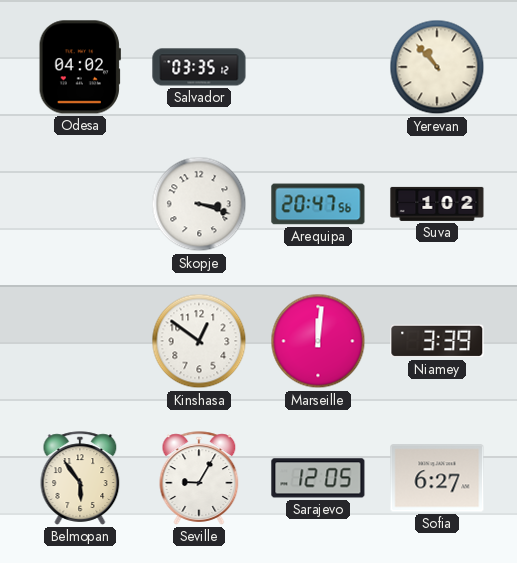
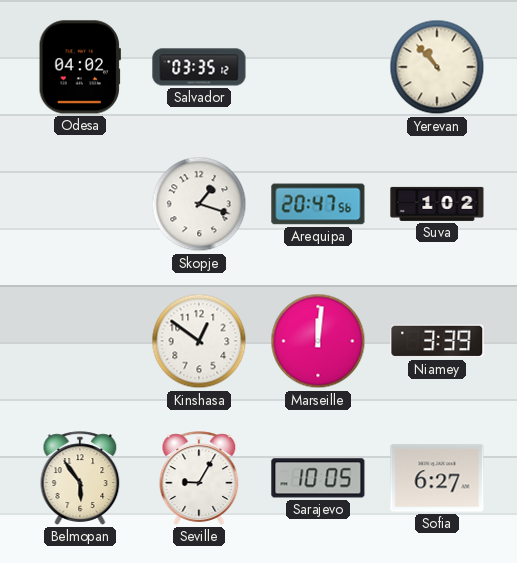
Skopje: 3:18 -> 1:18
Sarajevo: 12:05 -> 10:05
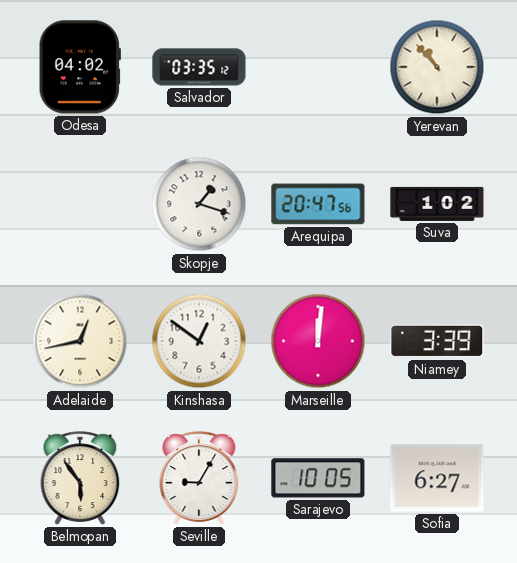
Adelaide: none -> 12:43
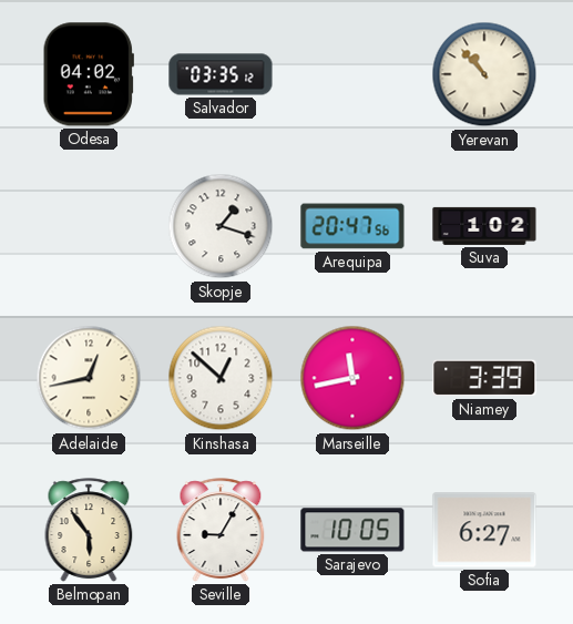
Kinshasa: 12:51 -> 12:52
Marseille: 12:01 -> 11:43
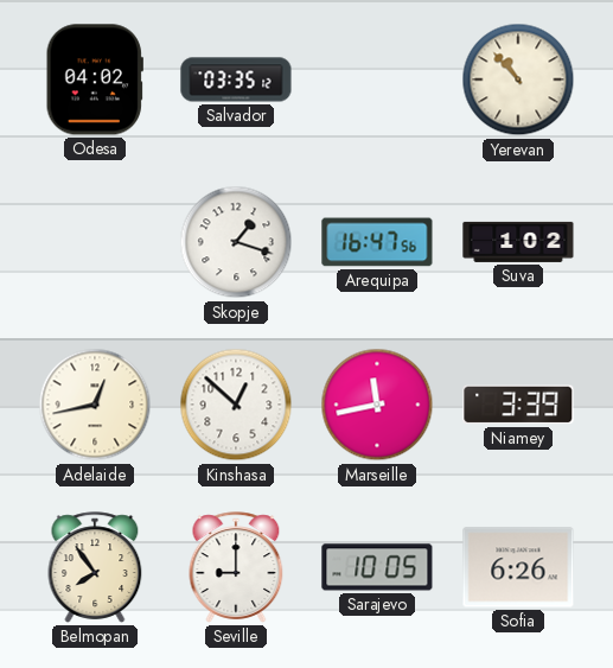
Arequipa: 20:47 -> 16:47
Belmopan: 5:54 -> 7:54
Seville: 9:05 -> 9:00
Sofia: 6:27 -> 6:26
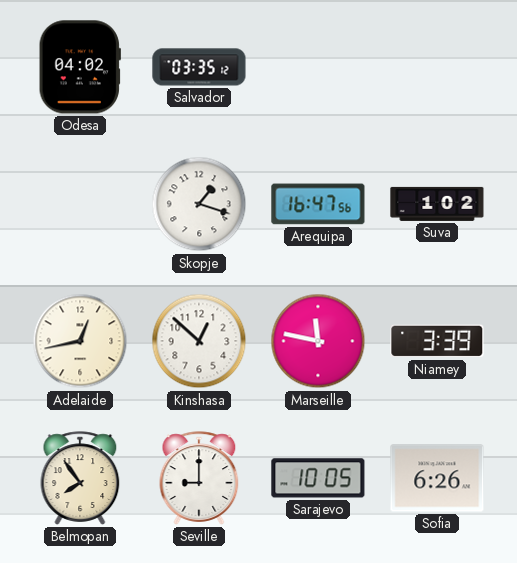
Yerevan: 10:53 -> none
Marseille: 11:43 -> 11:47
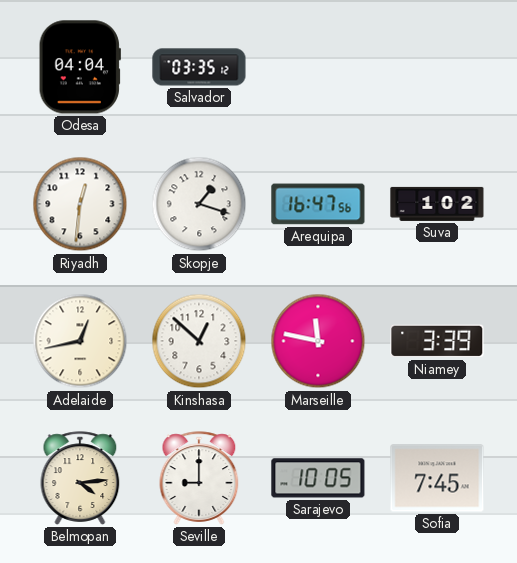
Odesa: 04:02 -> 04:04
Riyadh: none -> 12:31
Belmopan: 7:54 -> 4:14
Sofia: 6:26 -> 7:45
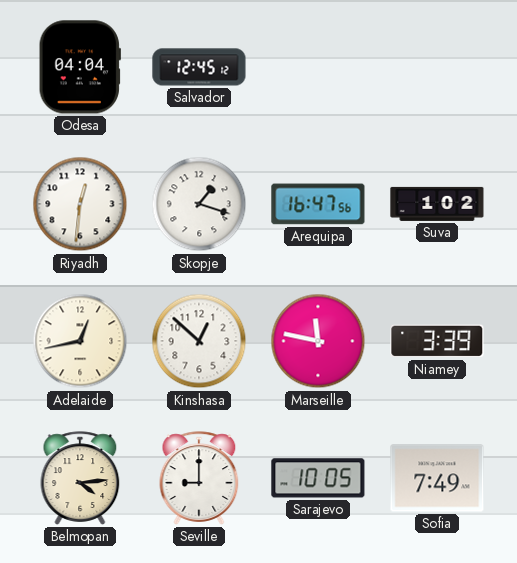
Salvador: 03:35 -> 12:45
Sofia: 7:45 -> 7:49
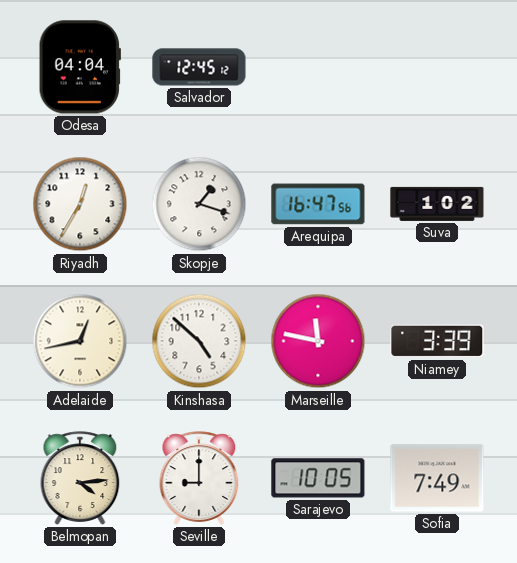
Riyadh: 12:31 -> 12:35
Kinshasa: 12:52 -> 4:52
